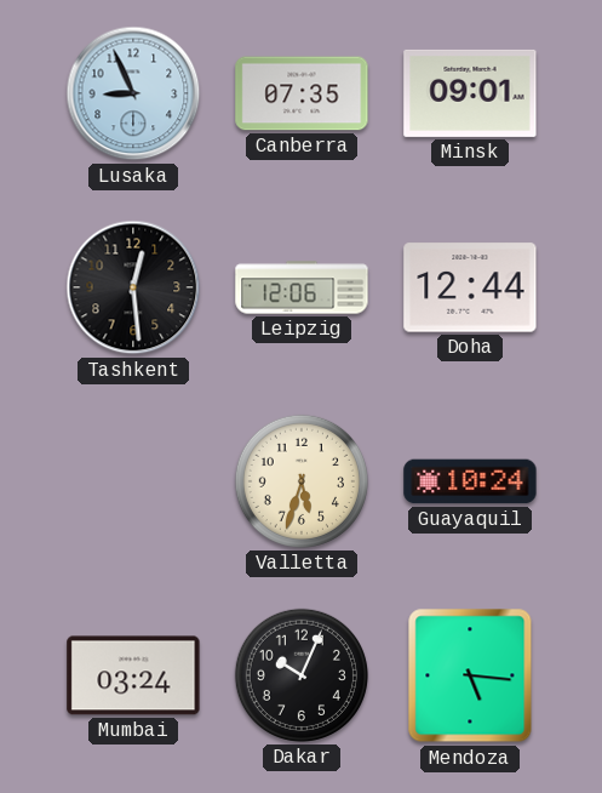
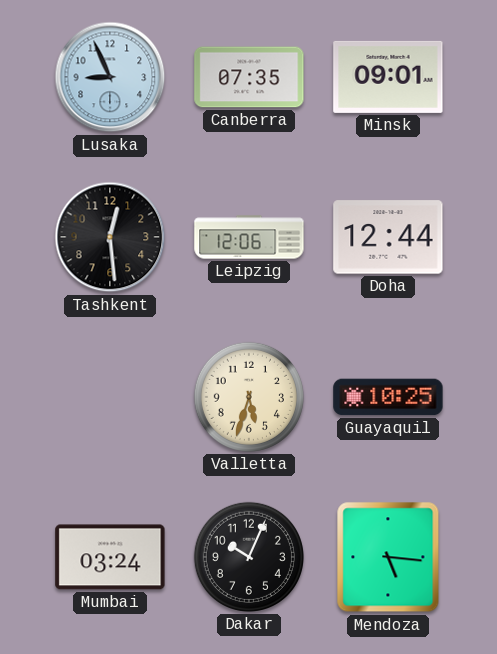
Guayaquil: 10:24 -> 10:25
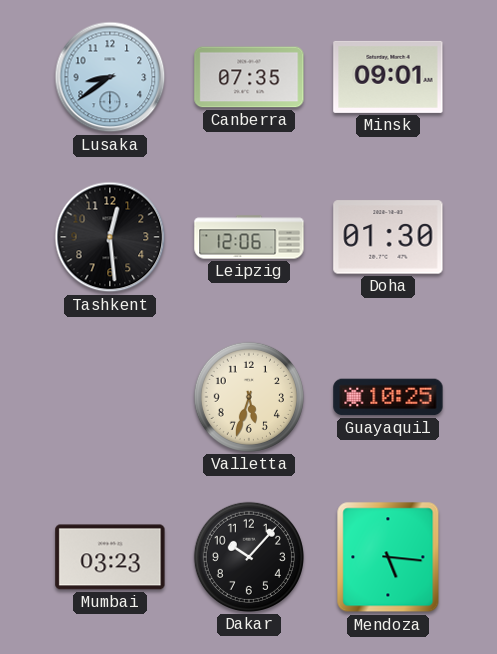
Lusaka: 8:56 -> 8:39
Doha: 12:44 -> 01:30
Mumbai: 03:24 -> 03:23
Dakar: 10:04 -> 10:07
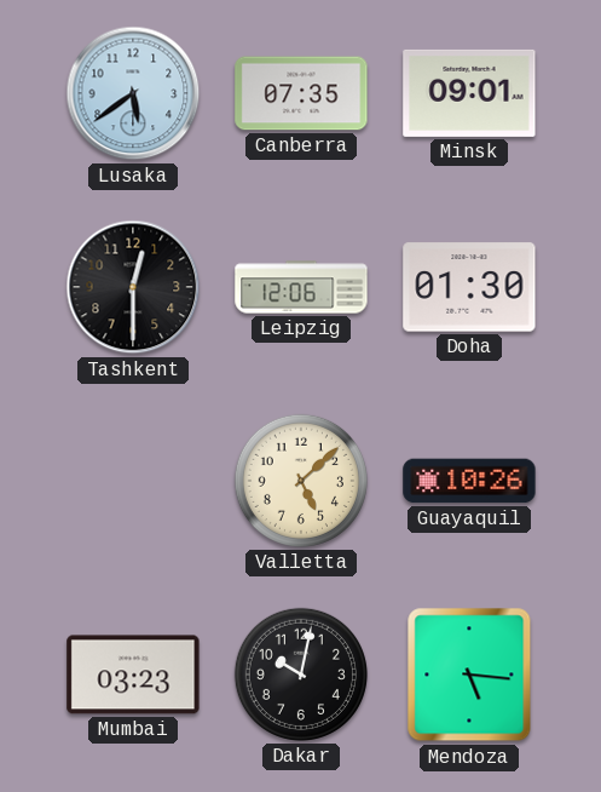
Lusaka: 8:39 -> 5:39
Tashkent: 12:29 -> 12:30
Valletta: 5:33 -> 5:08
Guayaquil: 10:25 -> 10:26
Dakar: 10:07 -> 10:02
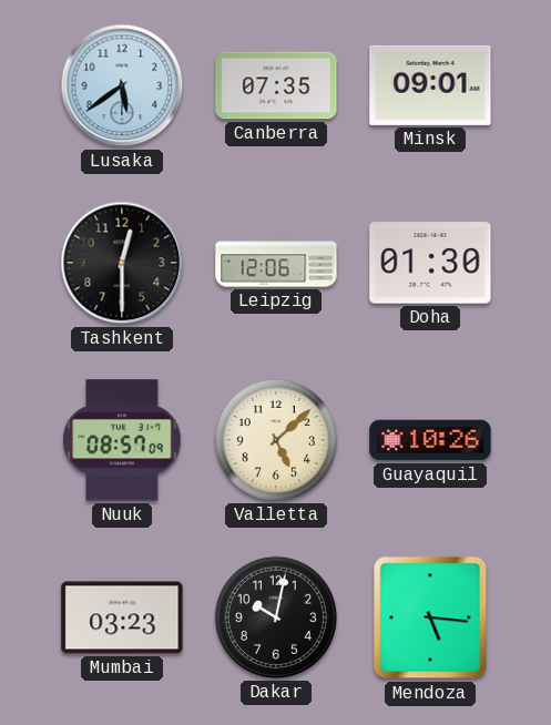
Nuuk: none -> 08:57
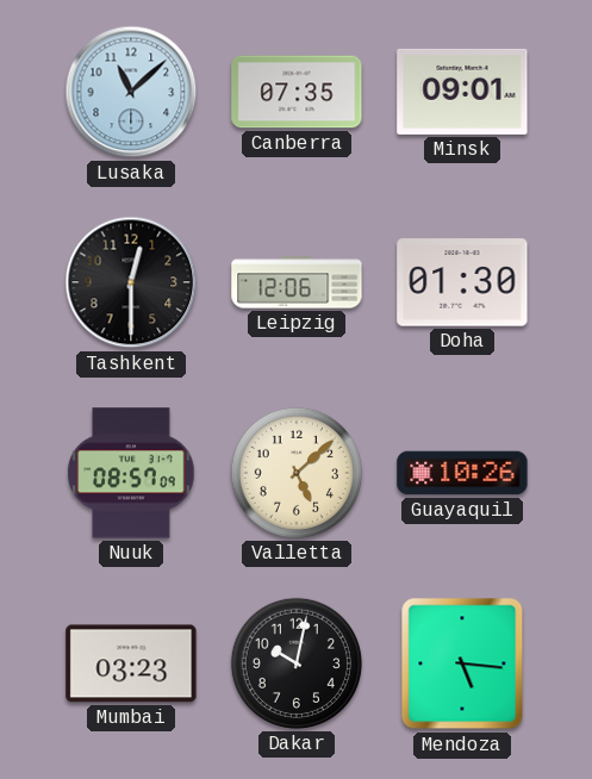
Lusaka: 5:39 -> 11:08
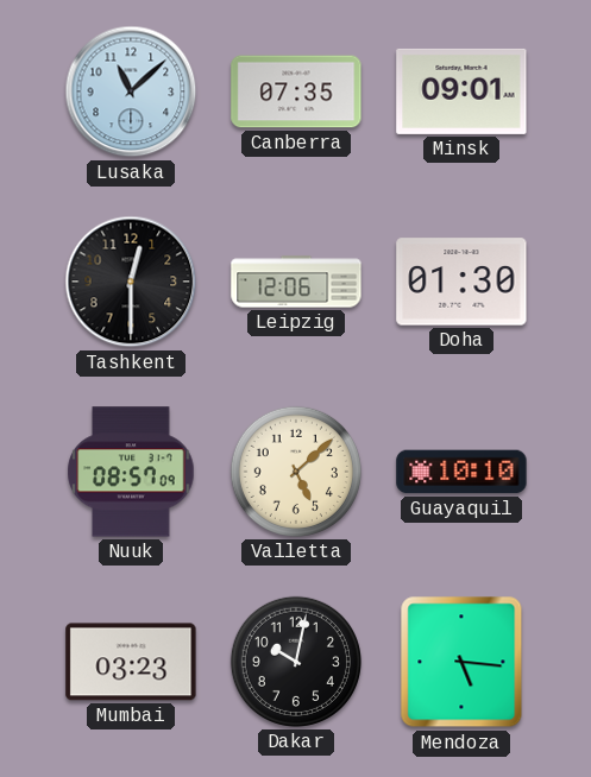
Guayaquil: 10:26 -> 10:10
